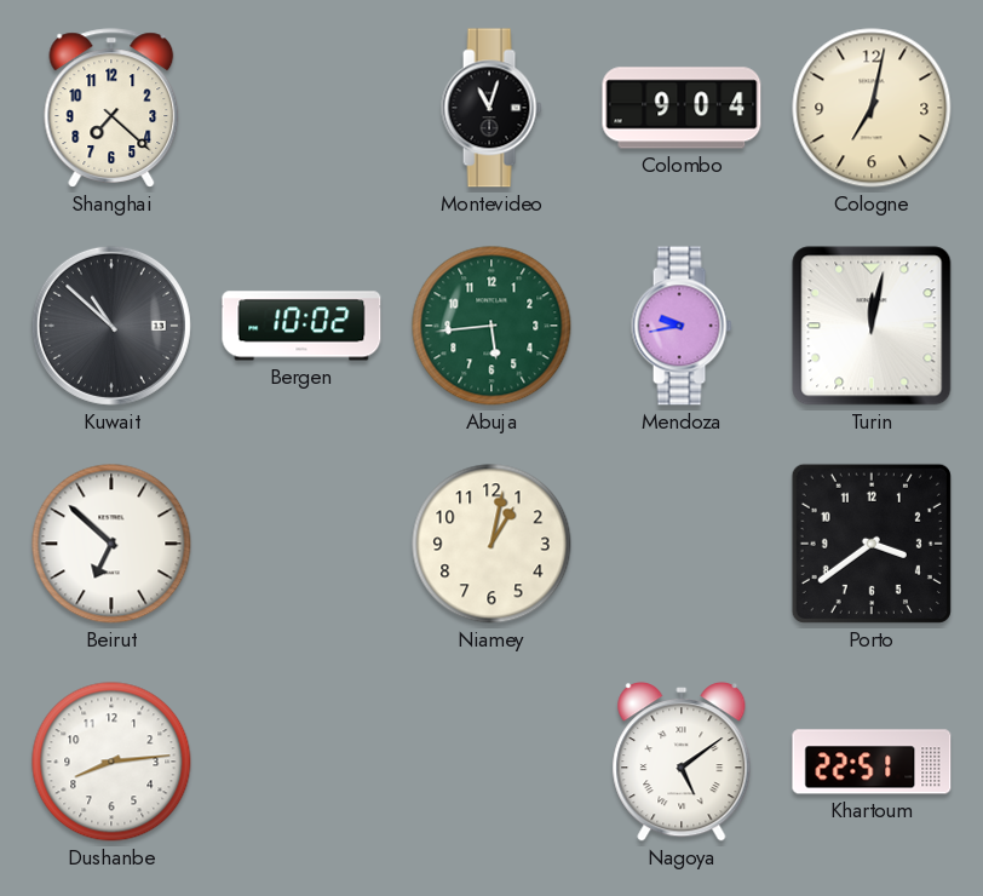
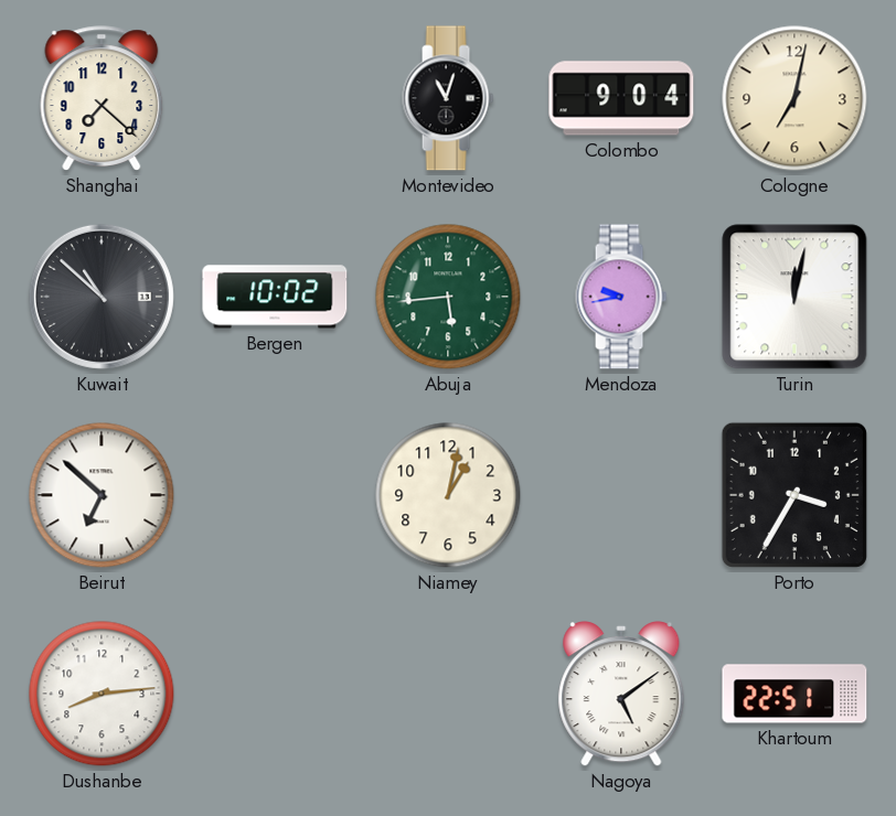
Porto: 3:39 -> 3:35
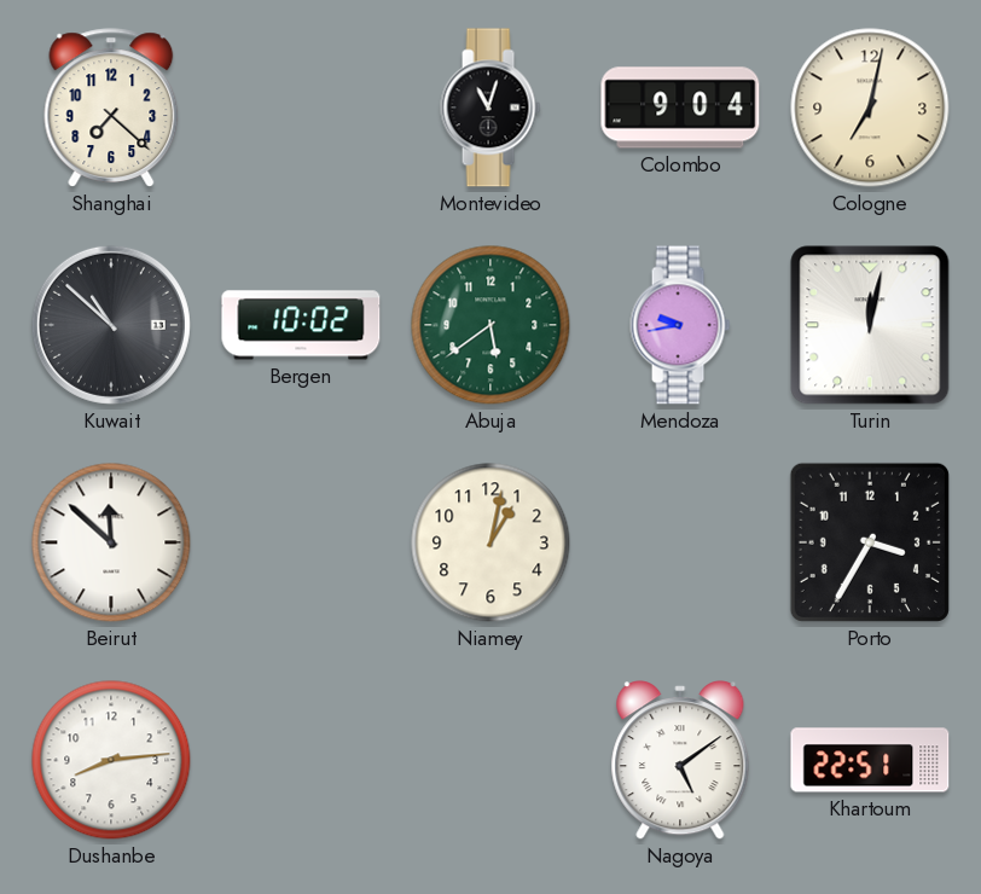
Abuja: 5:44 -> 5:39
Beirut: 6:52 -> 11:52
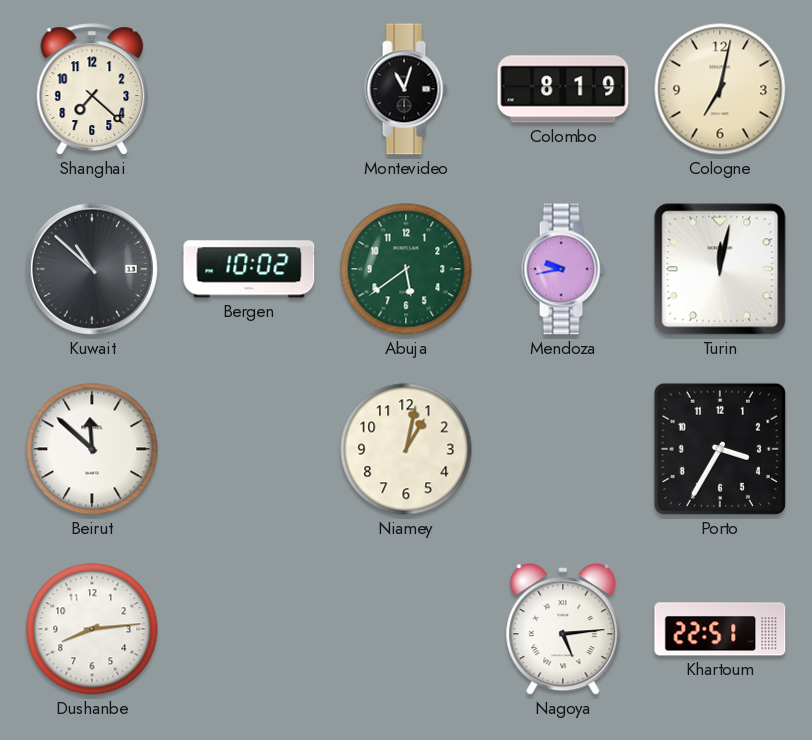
Colombo: 9:04 -> 8:19
Nagoya: 5:09 -> 5:14
